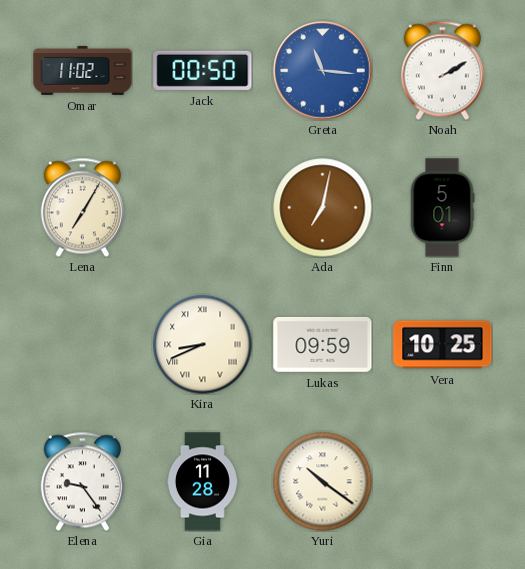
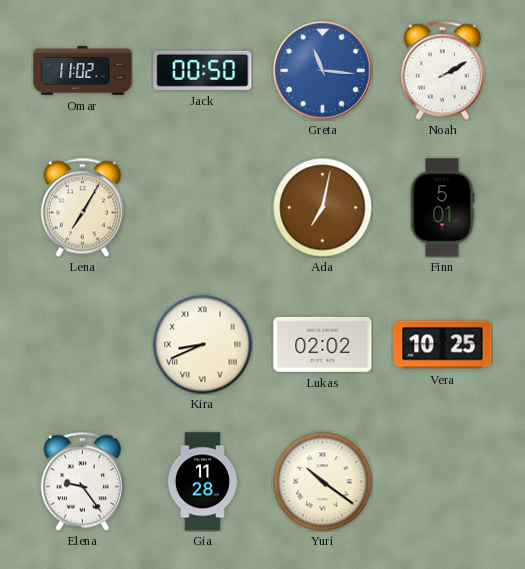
Lukas: 09:59 -> 02:02
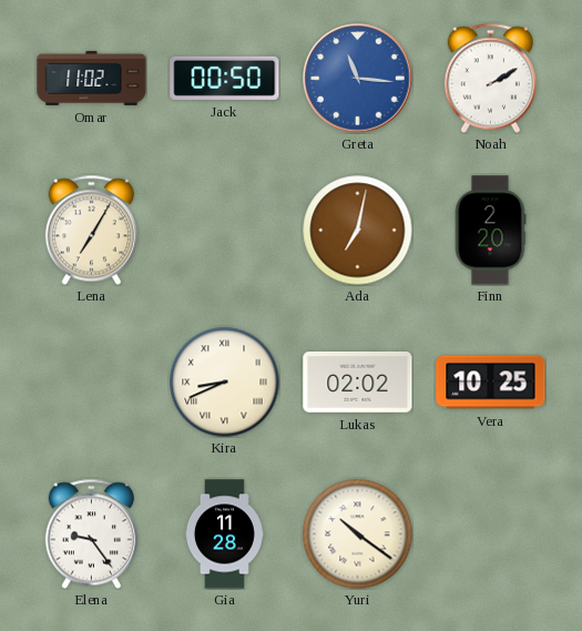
Finn: 5:01 -> 2:20
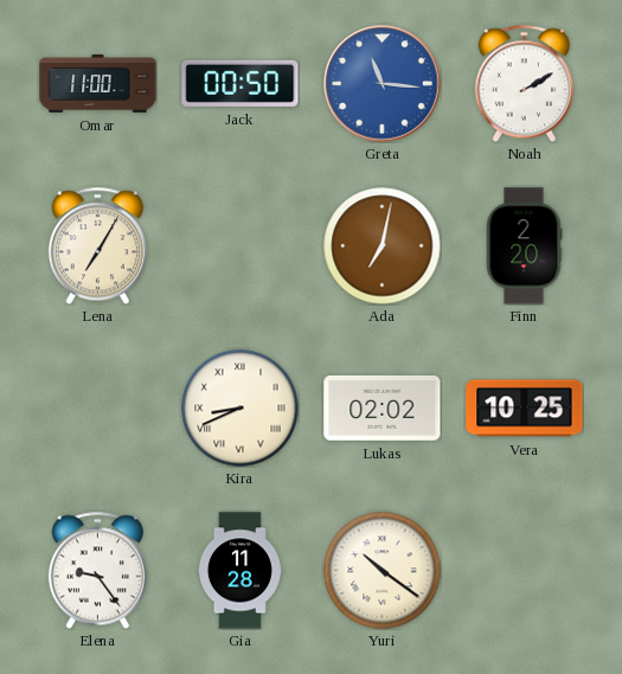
Omar: 11:02 -> 11:00
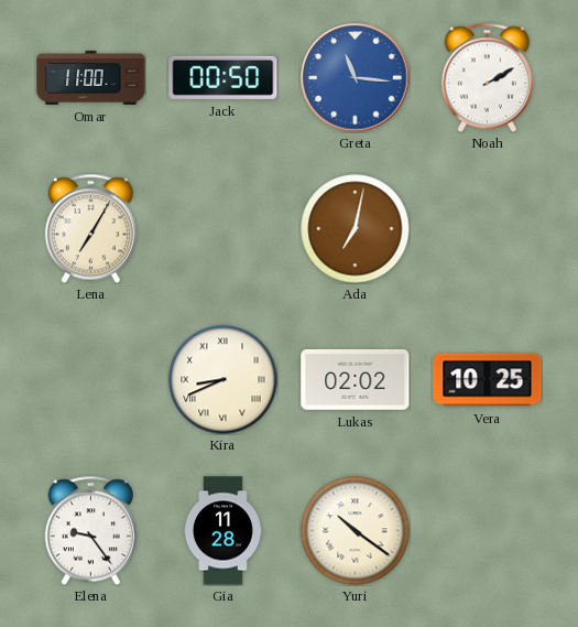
Finn: 2:20 -> none
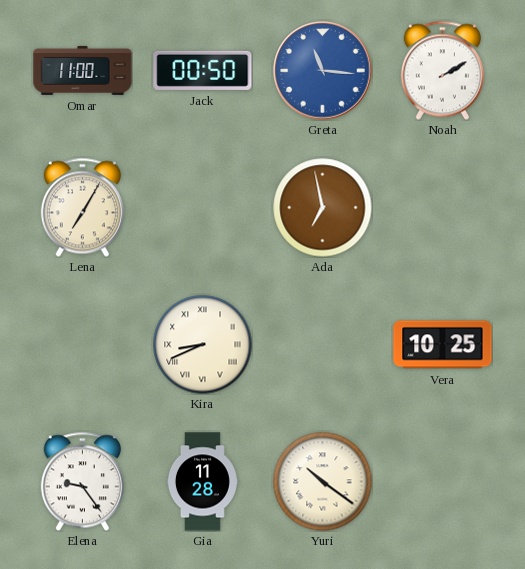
Ada: 7:02 -> 6:58
Lukas: 02:02 -> none
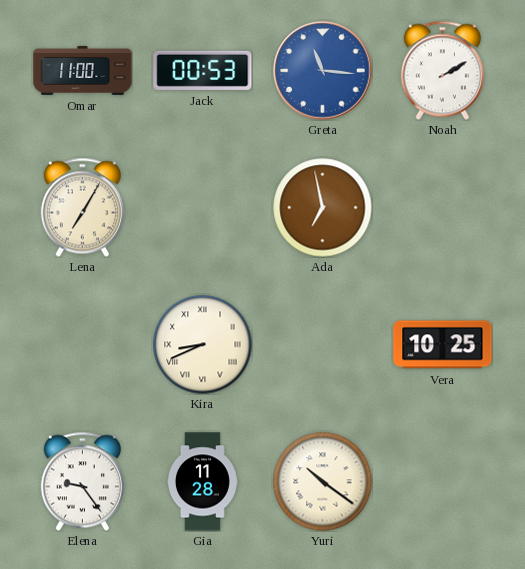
Jack: 00:50 -> 00:53
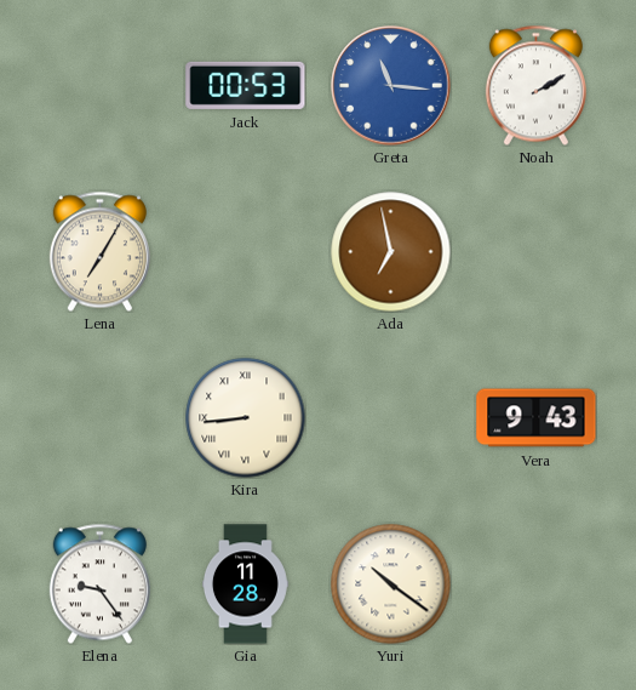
Omar: 11:00 -> none
Kira: 8:41 -> 8:44
Vera: 10:25 -> 9:43
